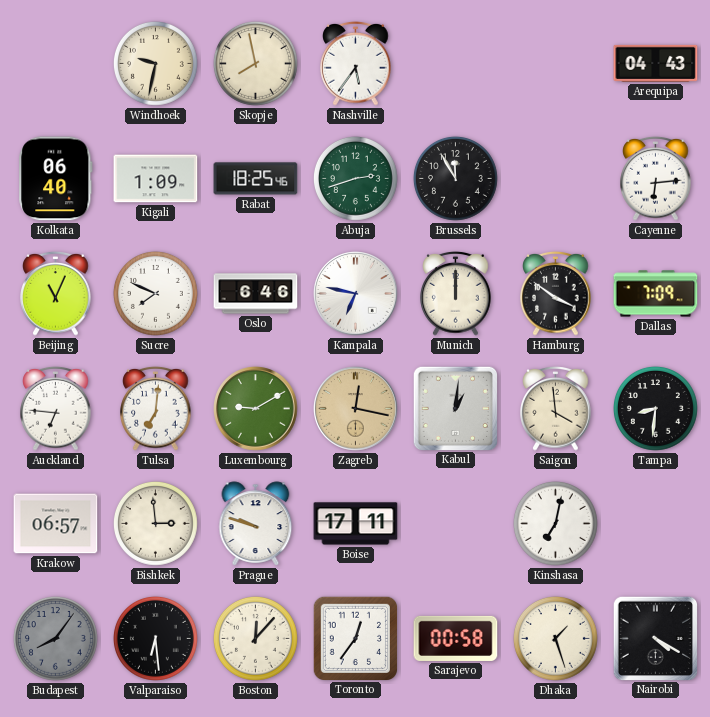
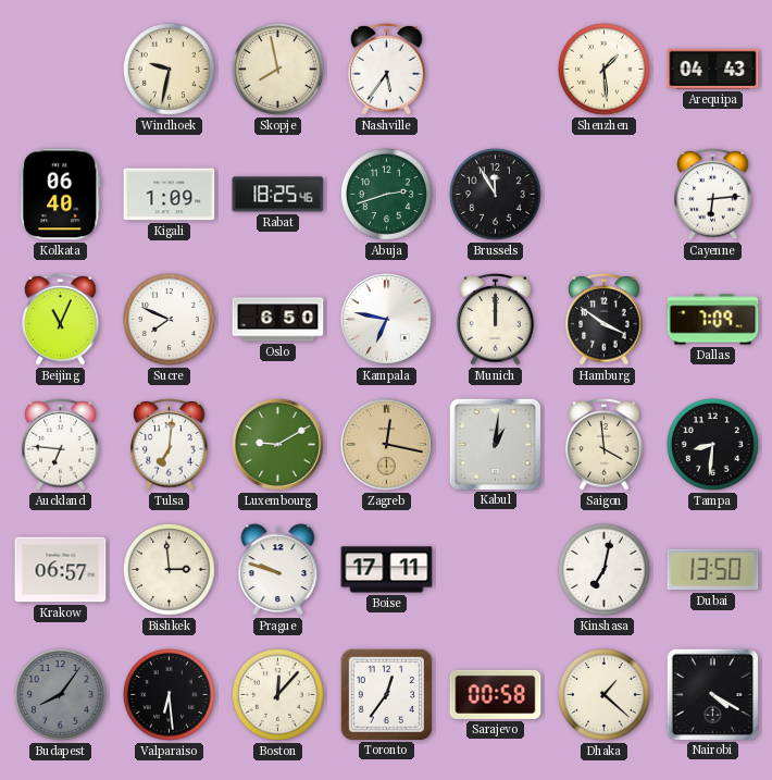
Shenzhen: none -> 1:29
Oslo: 6:46 -> 6:50
Dubai: none -> 13:50
Dhaka: 1:27 -> 1:22
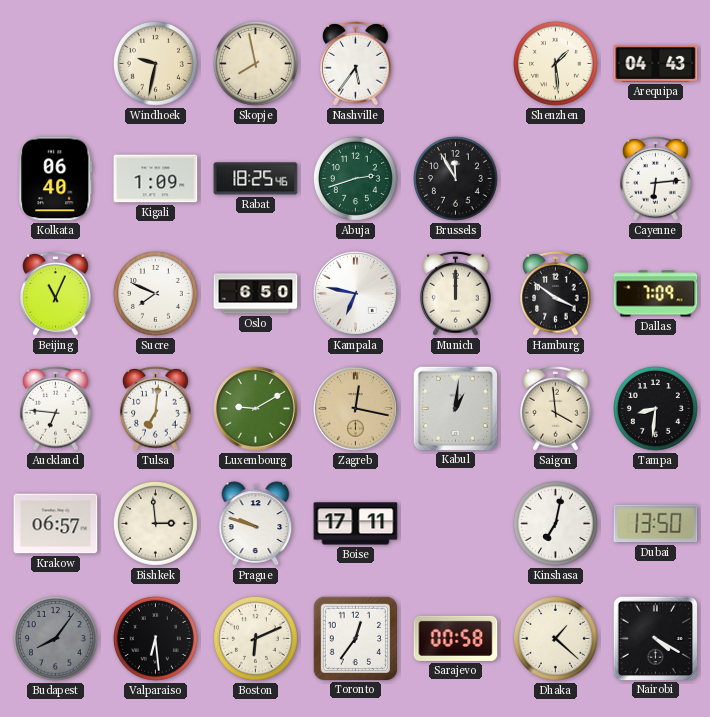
Boston: 12:07 -> 6:11
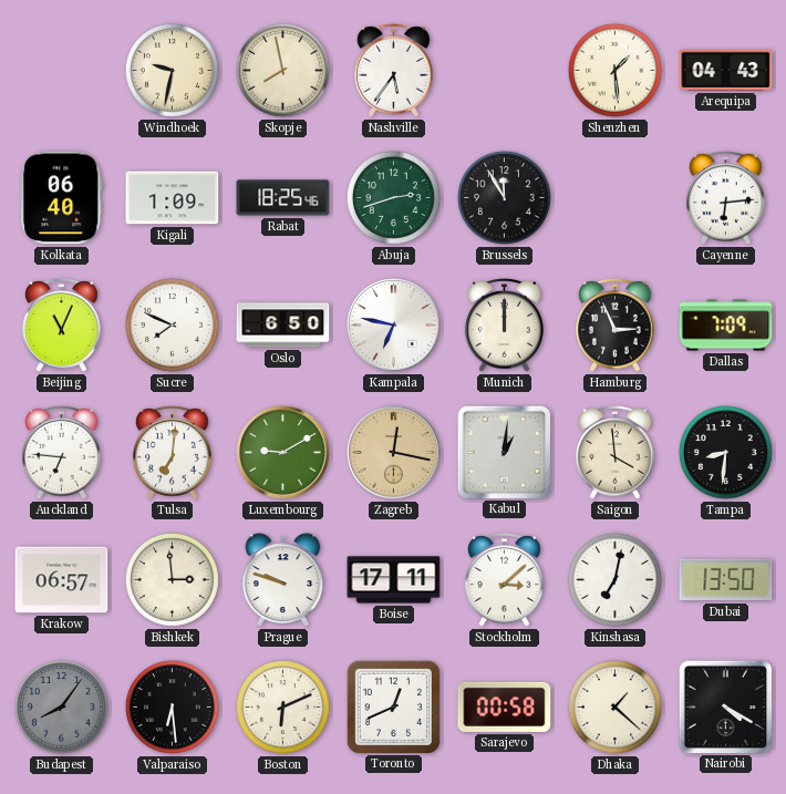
Hamburg: 3:51 -> 2:56
Stockholm: none -> 3:08
Toronto: 12:36 -> 12:41
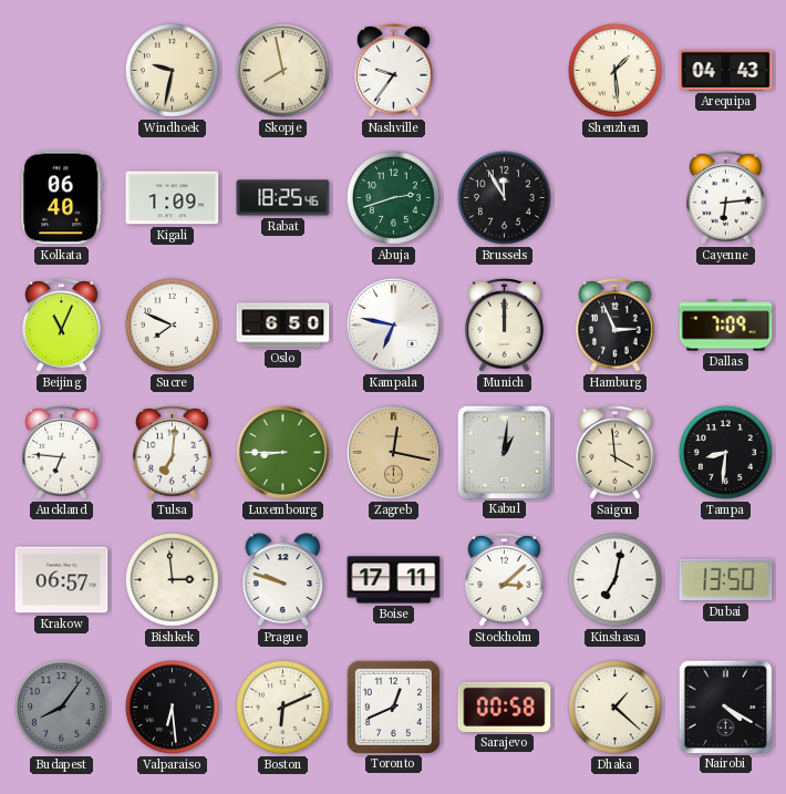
Nashville: 5:36 -> 9:36
Luxembourg: 9:10 -> 8:45
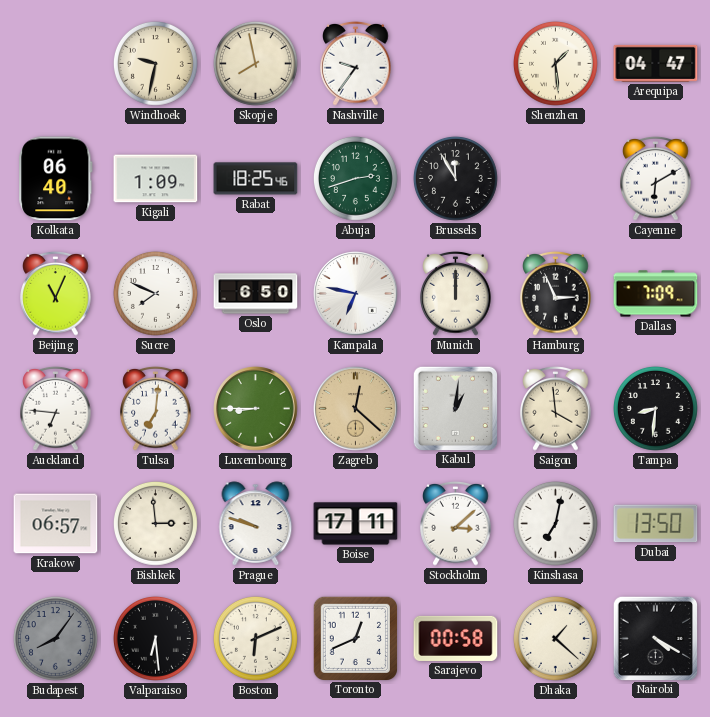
Arequipa: 04:43 -> 04:47
Cayenne: 6:14 -> 6:10
Zagreb: 12:17 -> 12:22
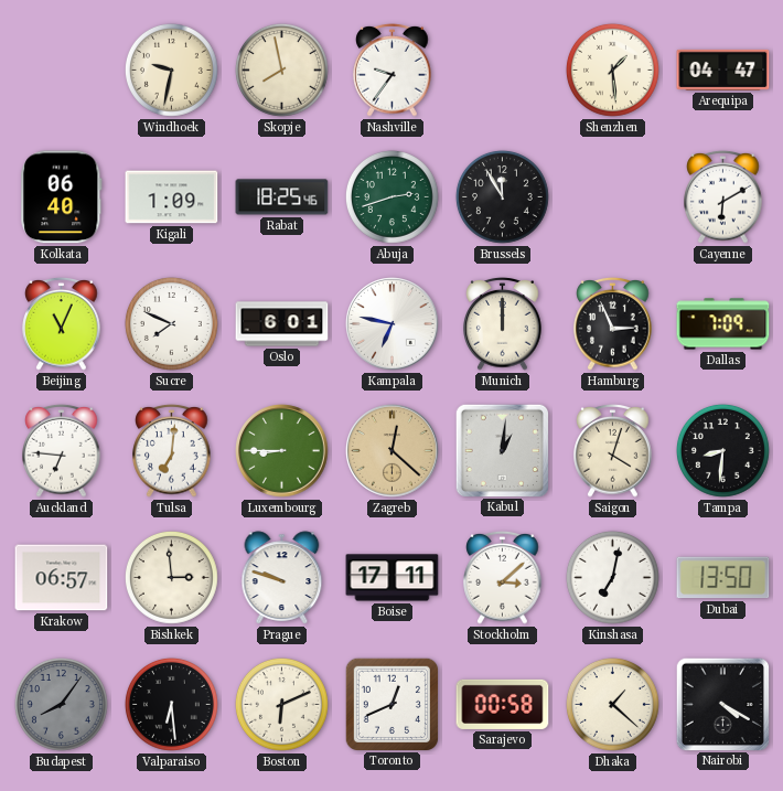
Oslo: 6:50 -> 6:01
Saigon: 3:59 -> 4:03
